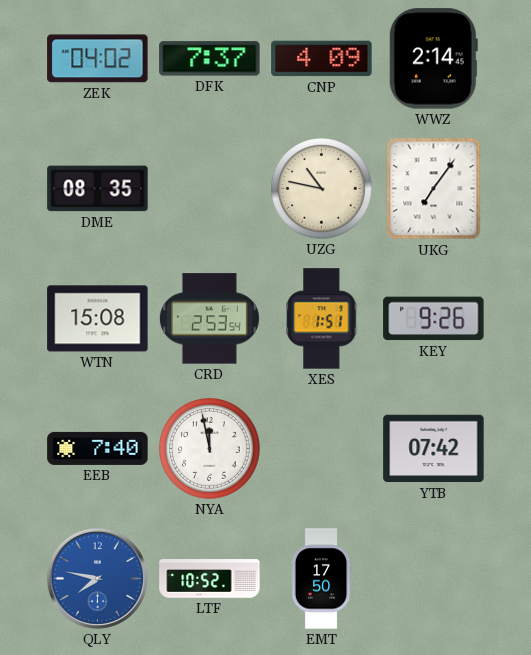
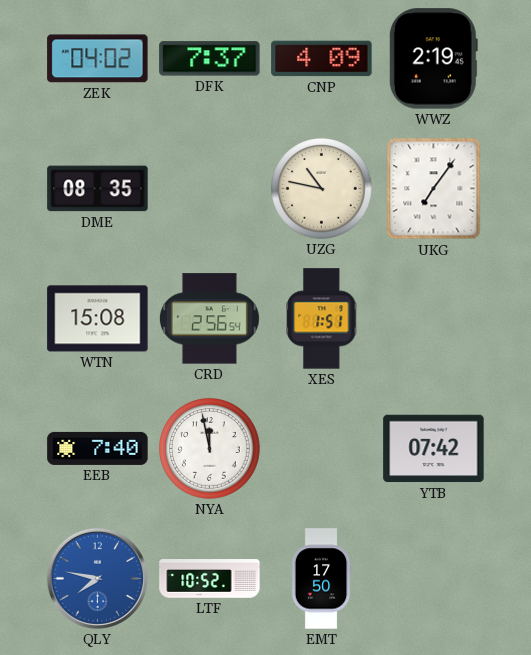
WWZ: 2:14 -> 2:19
CRD: 2:53 -> 2:56
KEY: 9:26 -> none
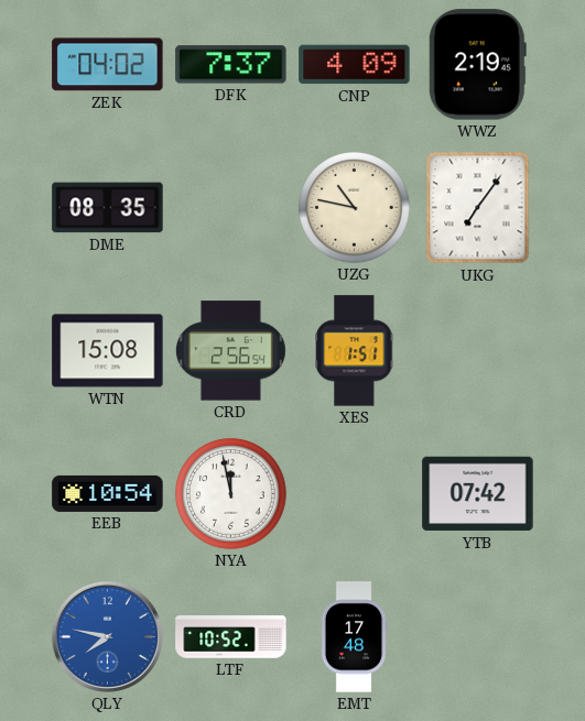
EEB: 7:40 -> 10:54
EMT: 17:50 -> 17:48
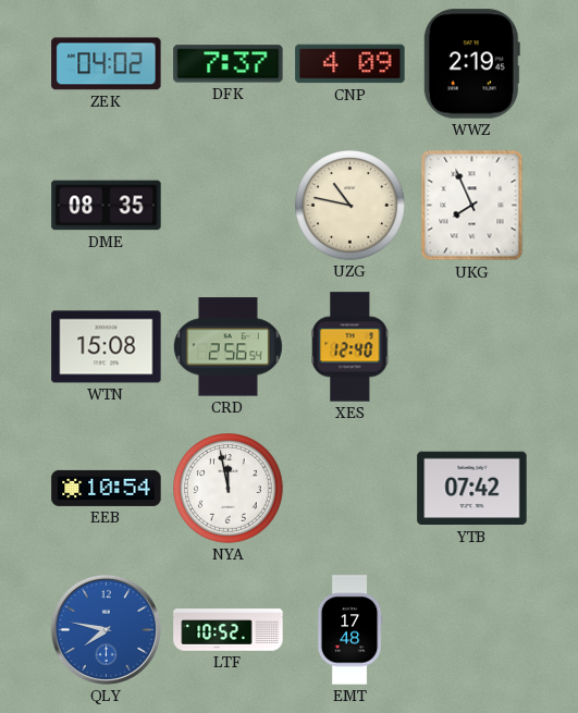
UKG: 7:06 -> 7:56
XES: 1:51 -> 12:40
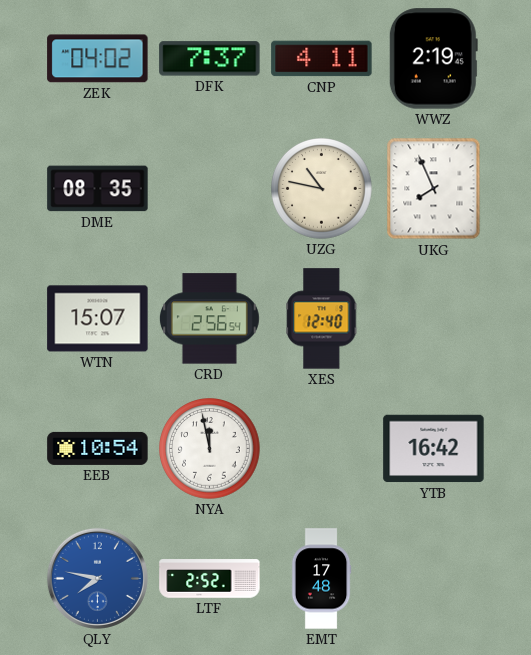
CNP: 4:09 -> 4:11
WTN: 15:08 -> 15:07
YTB: 07:42 -> 16:42
LTF: 10:52 -> 2:52
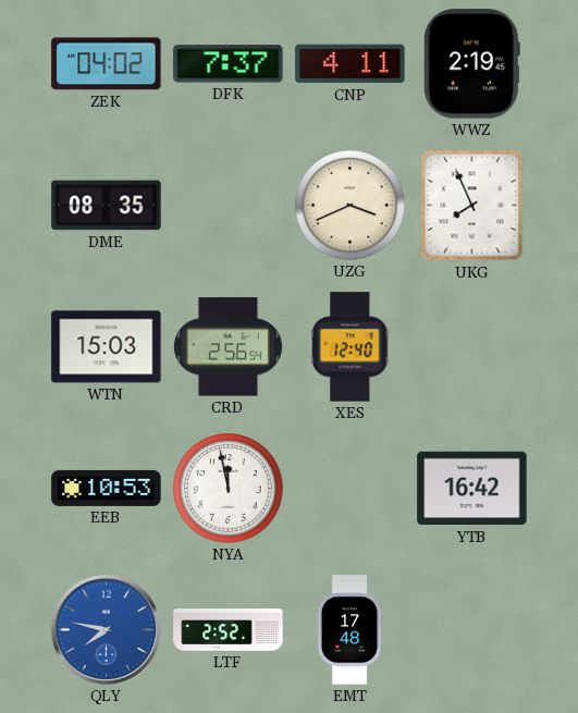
UZG: 10:47 -> 3:41
WTN: 15:07 -> 15:03
EEB: 10:54 -> 10:53
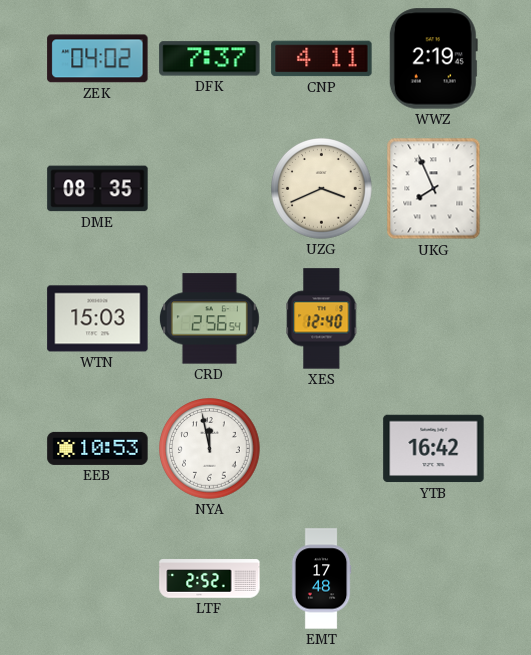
QLY: 7:47 -> none
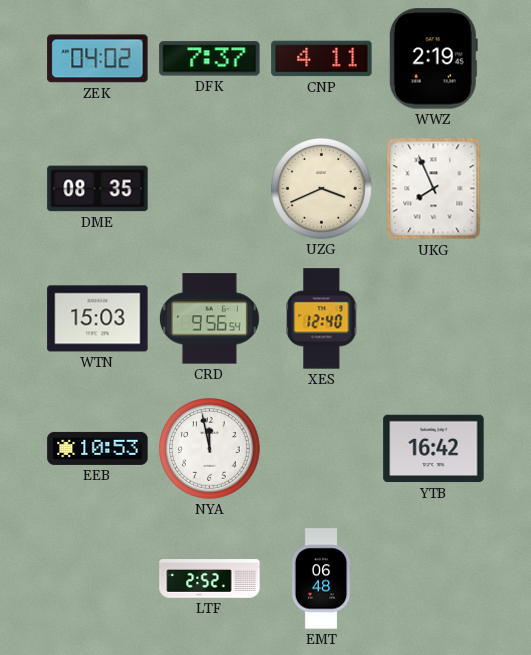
CRD: 2:56 -> 9:56
EMT: 17:48 -> 06:48
